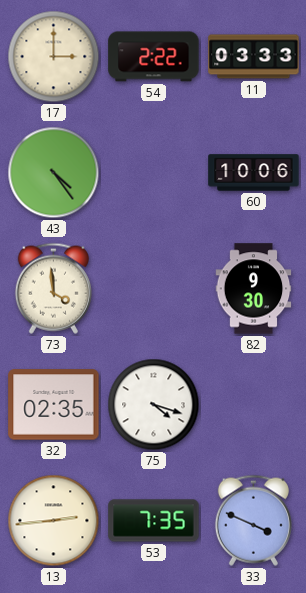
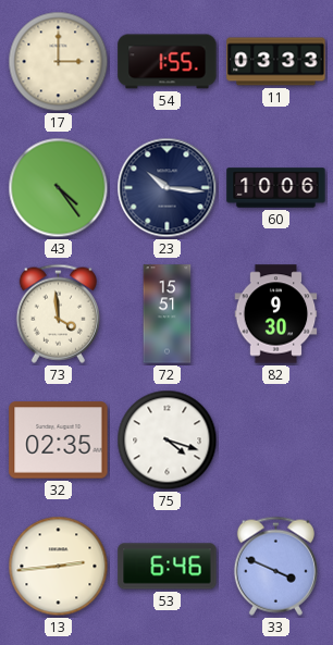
54: 2:22 -> 1:55
23: none -> 10:16
72: none -> 15:51
53: 7:35 -> 6:46
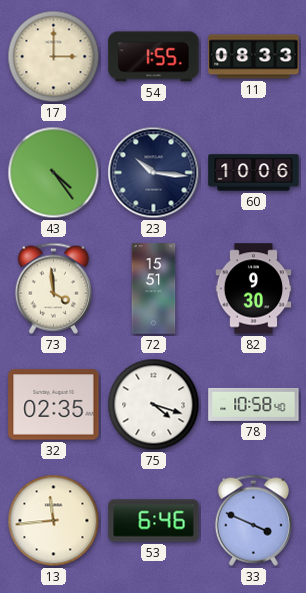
11: 03:33 -> 08:33
78: none -> 10:58
13: 2:44 -> 11:44
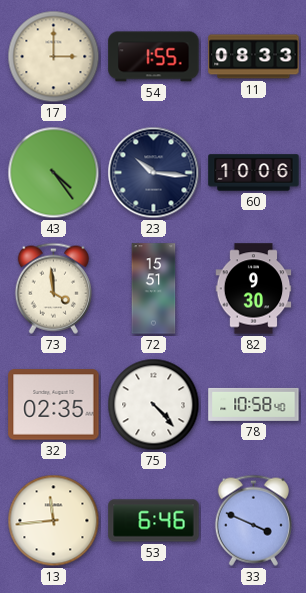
75: 4:18 -> 4:23
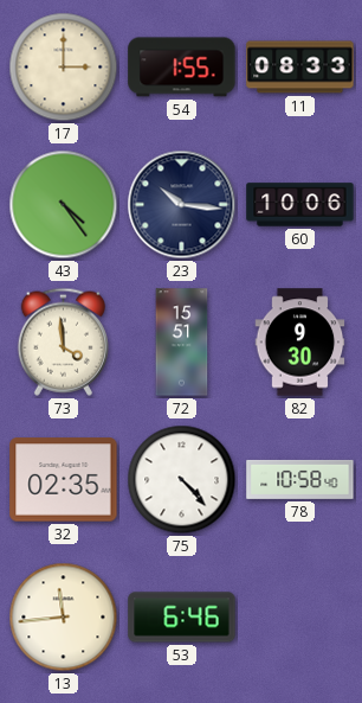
33: 3:49 -> none
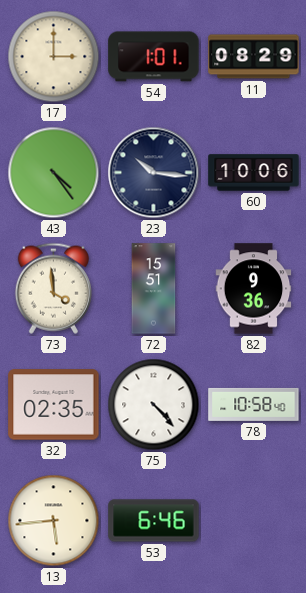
54: 1:55 -> 1:01
11: 08:33 -> 08:29
82: 9:30 -> 9:36
13: 11:44 -> 5:44
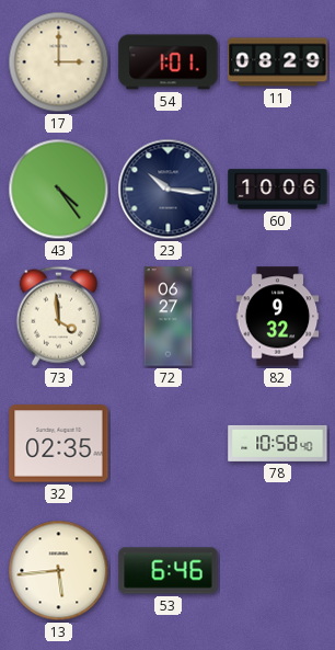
72: 15:51 -> 06:27
82: 9:36 -> 9:32
75: 4:23 -> none
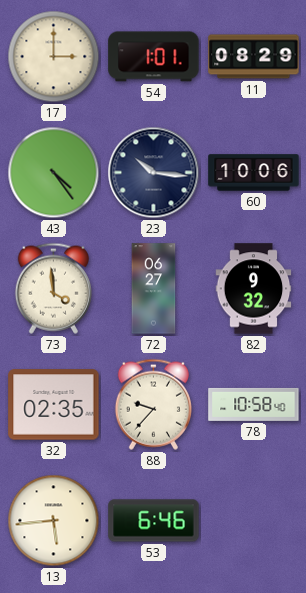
88: none -> 9:37
